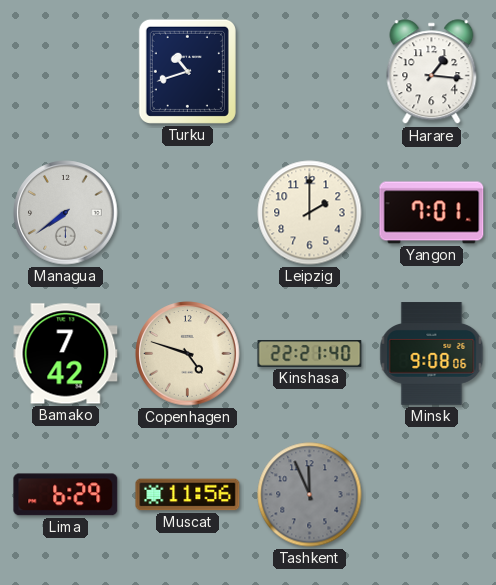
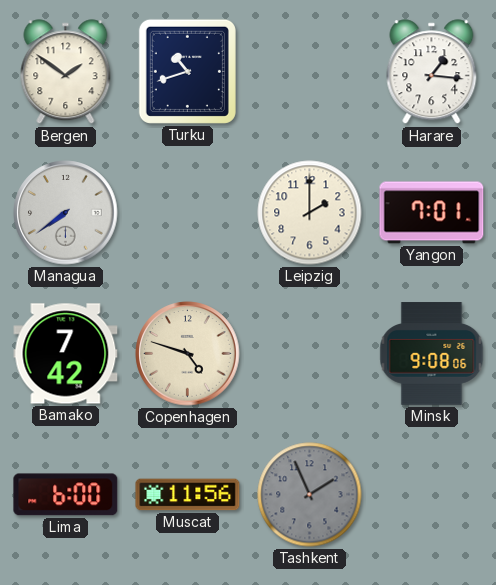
Bergen: none -> 1:51
Kinshasa: 22:21 -> none
Lima: 6:29 -> 6:00
Tashkent: 11:56 -> 1:56
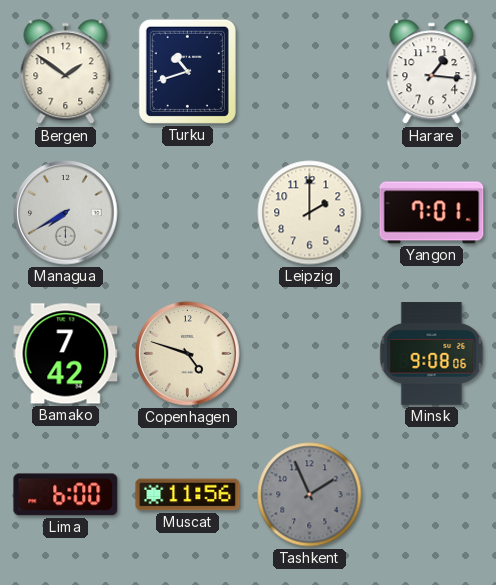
Managua: 7:39 -> 7:40
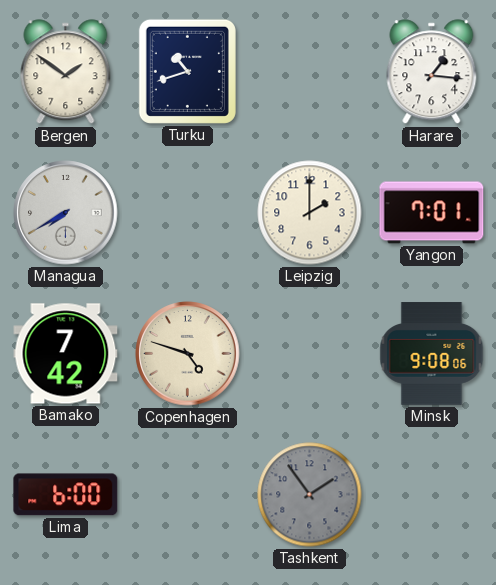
Muscat: 11:56 -> none
Tashkent: 1:56 -> 1:54
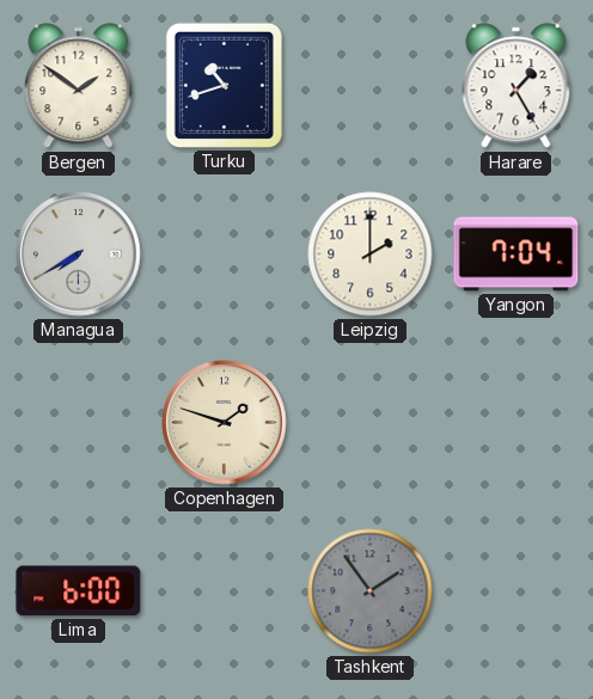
Harare: 1:16 -> 1:25
Yangon: 7:01 -> 7:04
Bamako: 7:42 -> none
Copenhagen: 4:48 -> 1:48
Minsk: 9:08 -> none
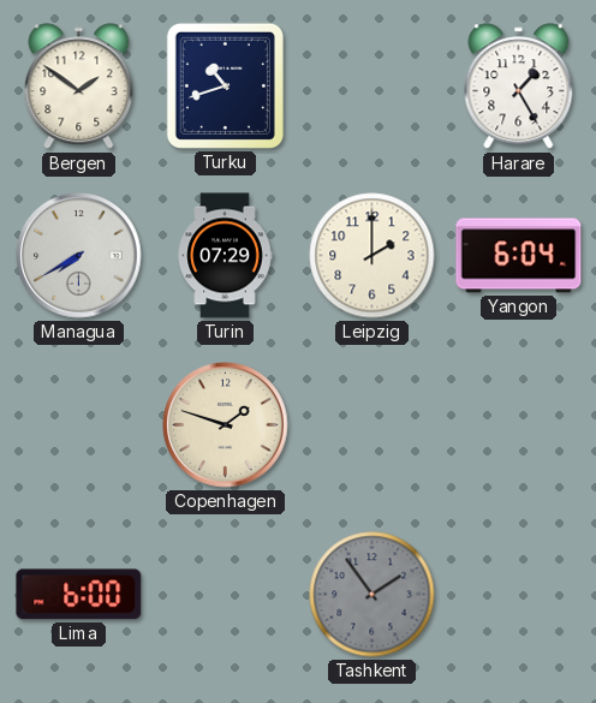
Turin: none -> 07:29
Yangon: 7:04 -> 6:04
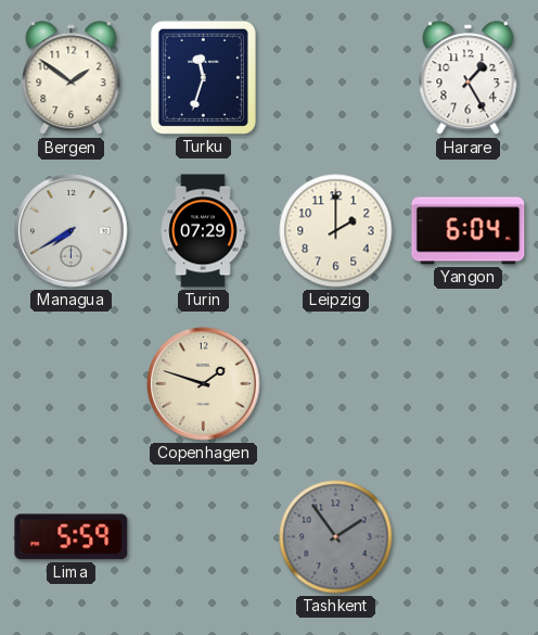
Turku: 10:42 -> 11:33
Lima: 6:00 -> 5:59
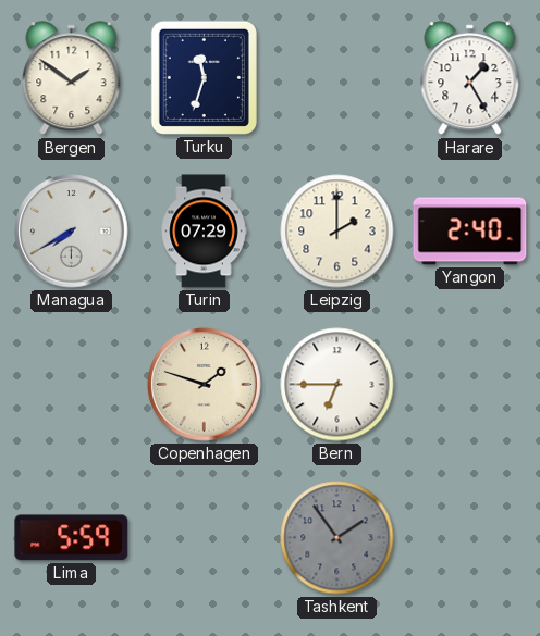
Yangon: 6:04 -> 2:40
Bern: none -> 6:45
